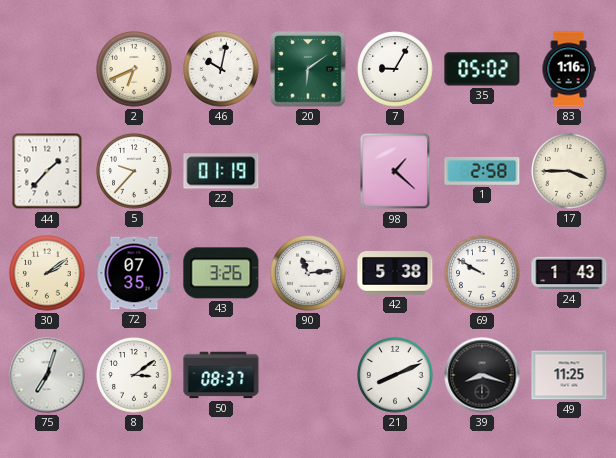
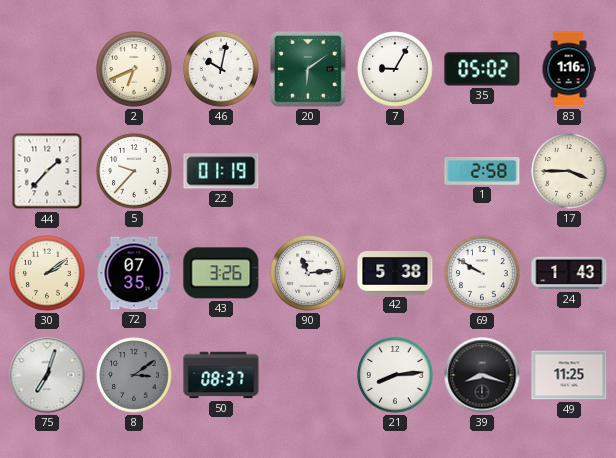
98: 1:22 -> none
8 dial: white -> grey
21: 8:11 -> 8:14
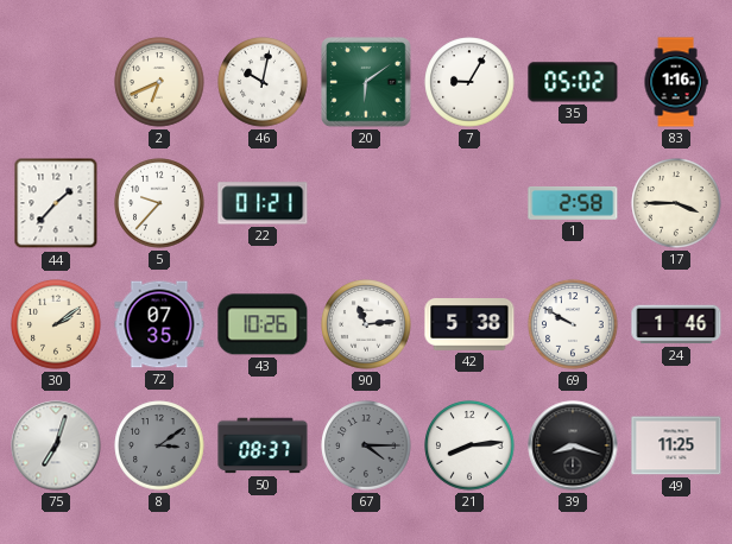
22: 01:19 -> 01:21
43: 3:26 -> 10:26
24: 1:43 -> 1:46
67: none -> 4:15
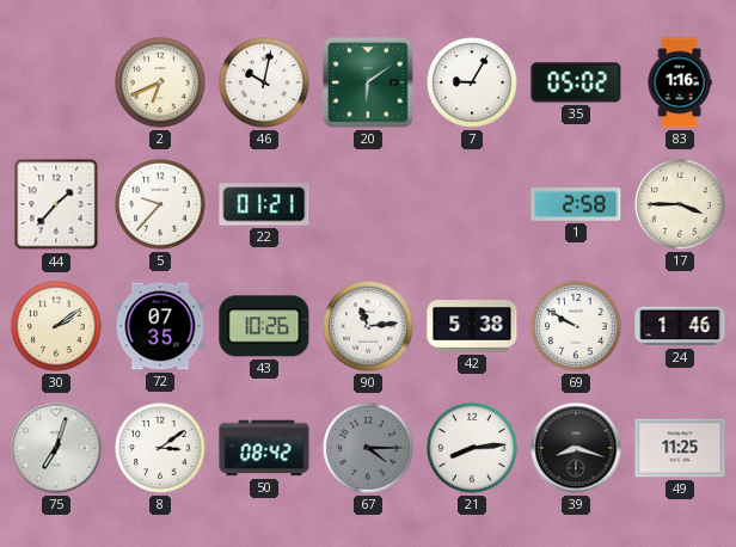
8 dial: grey -> white
50: 08:37 -> 08:42
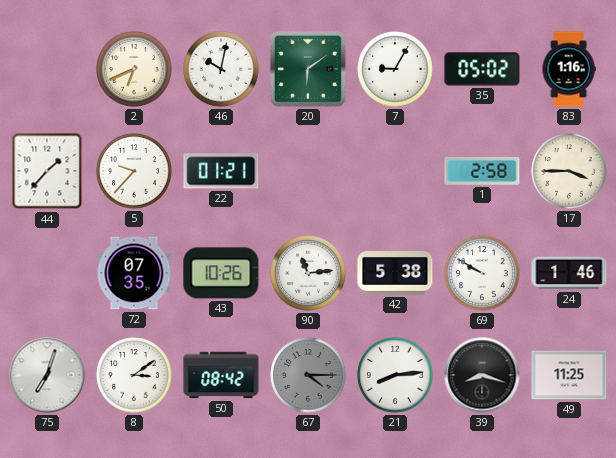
30: 2:09 -> none
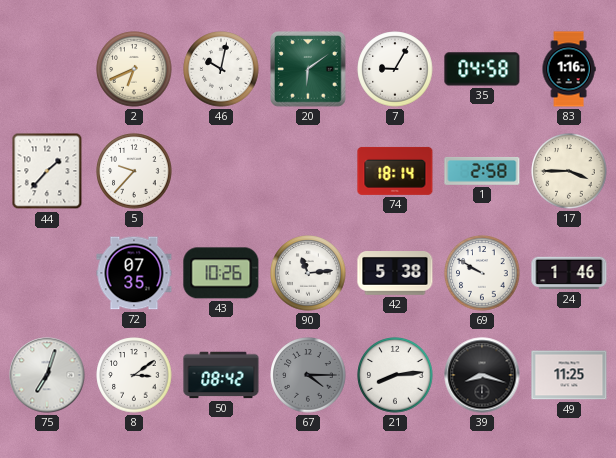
35: 05:02 -> 04:58
22: 01:21 -> none
74: none -> 18:14
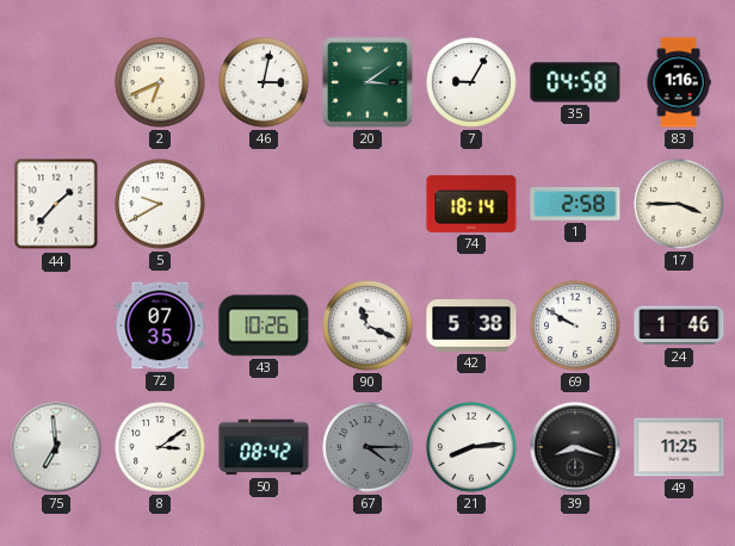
46: 10:02 -> 3:02
20: 6:09 -> 3:09
5: 9:37 -> 9:40
90: 11:14 -> 11:19
75: 7:03 -> 6:59
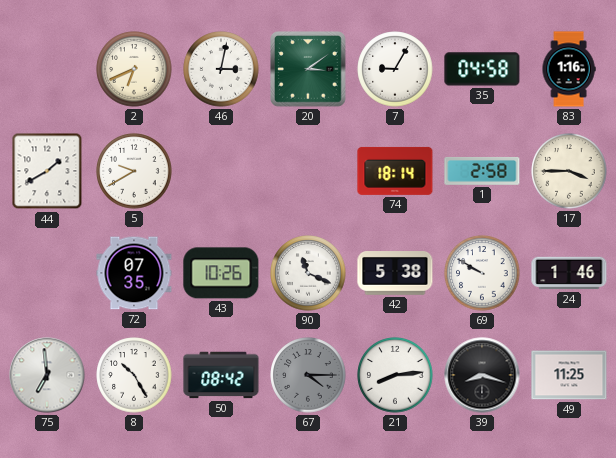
44: 1:37 -> 1:40
8: 3:09 -> 10:25
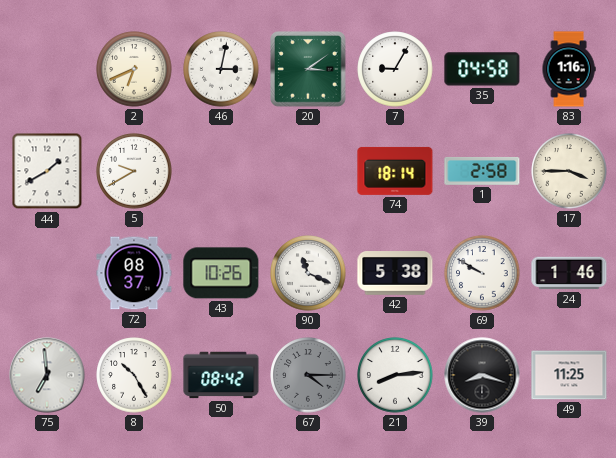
72: 07:35 -> 08:37
